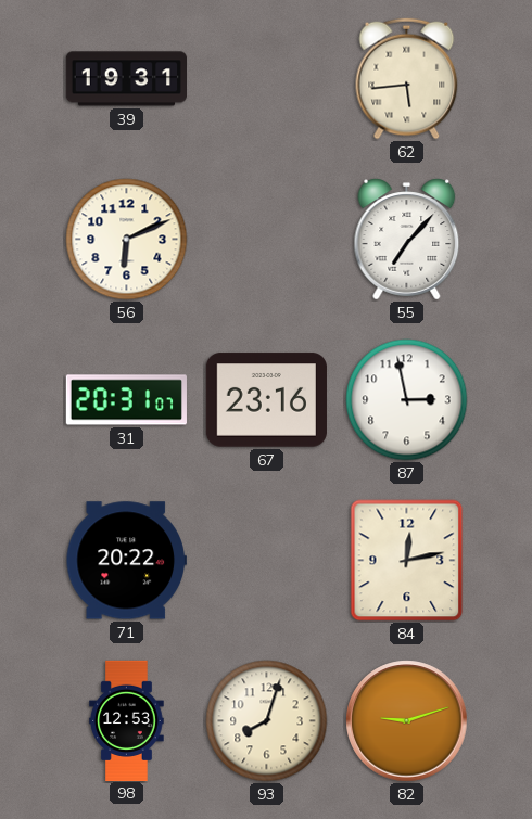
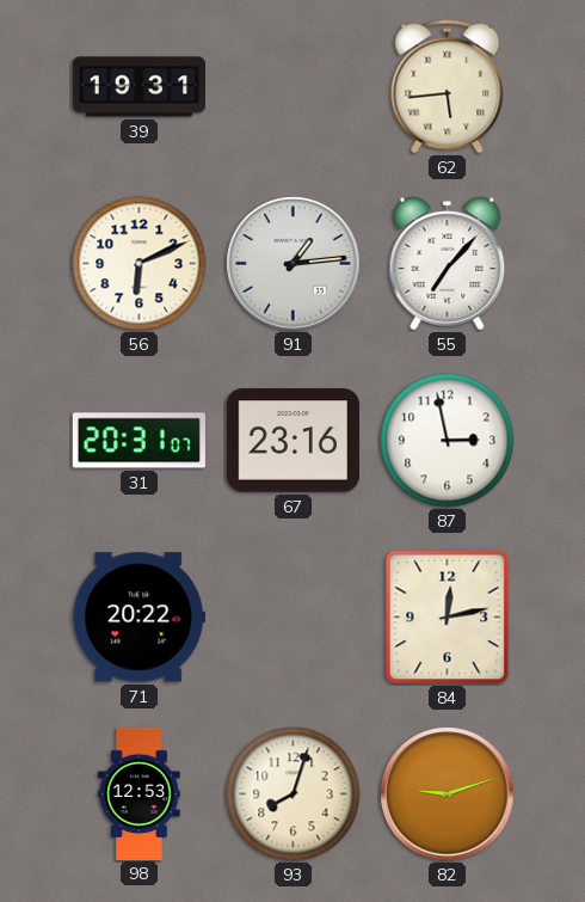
91: none -> 1:14
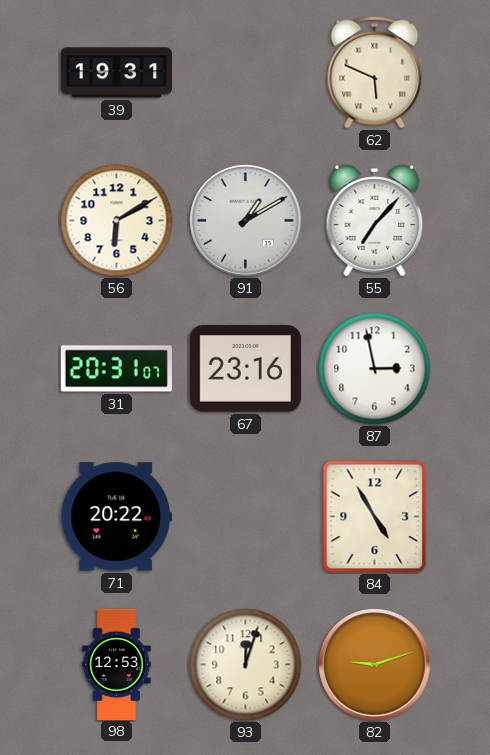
62: 5:44 -> 5:49
56: 6:11 -> 6:10
91: 1:14 -> 1:10
84: 12:13 -> 4:55
93: 8:03 -> 12:03
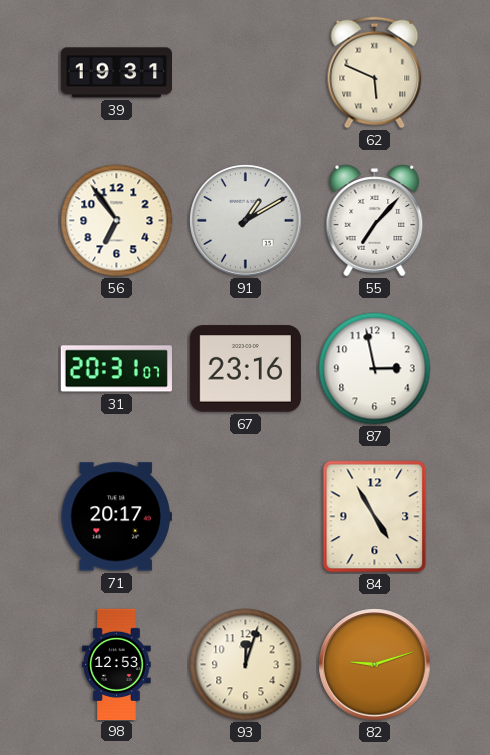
56: 6:10 -> 6:54
71: 20:22 -> 20:17
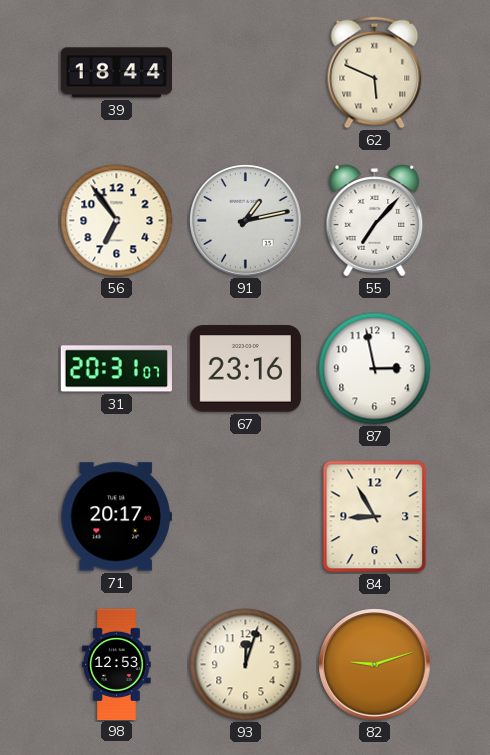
39: 19:31 -> 18:44
91: 1:10 -> 1:13
84: 4:55 -> 8:55
